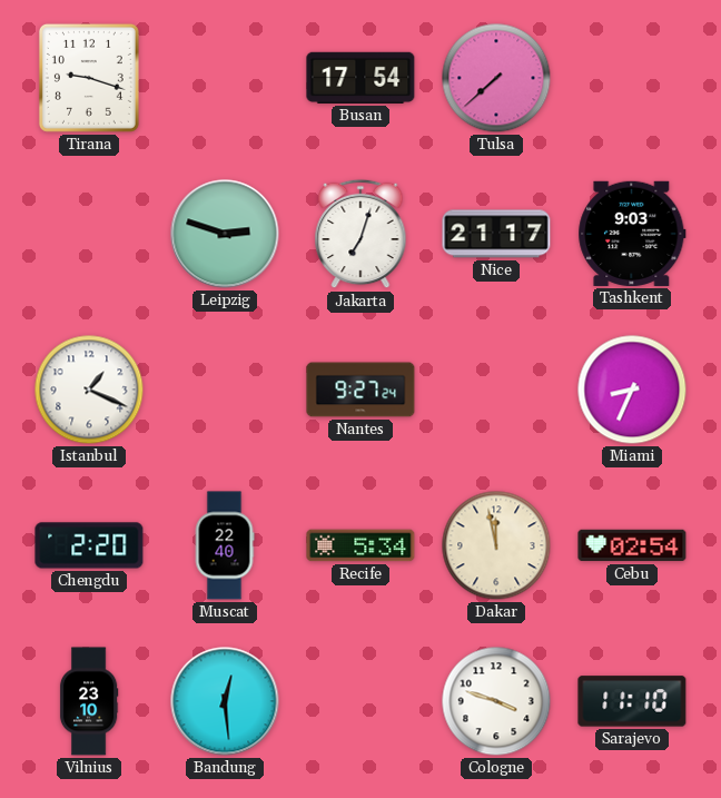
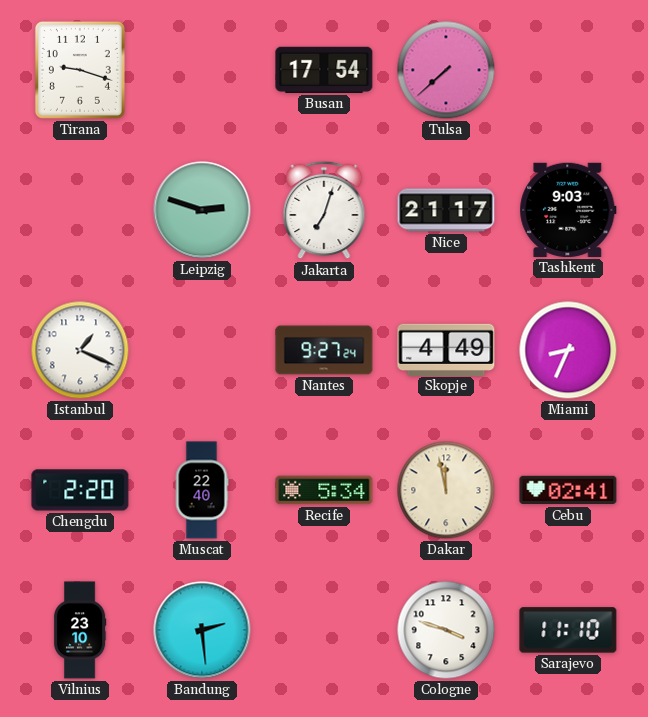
Skopje: none -> 4:49
Cebu: 02:54 -> 02:41
Bandung: 12:29 -> 2:29
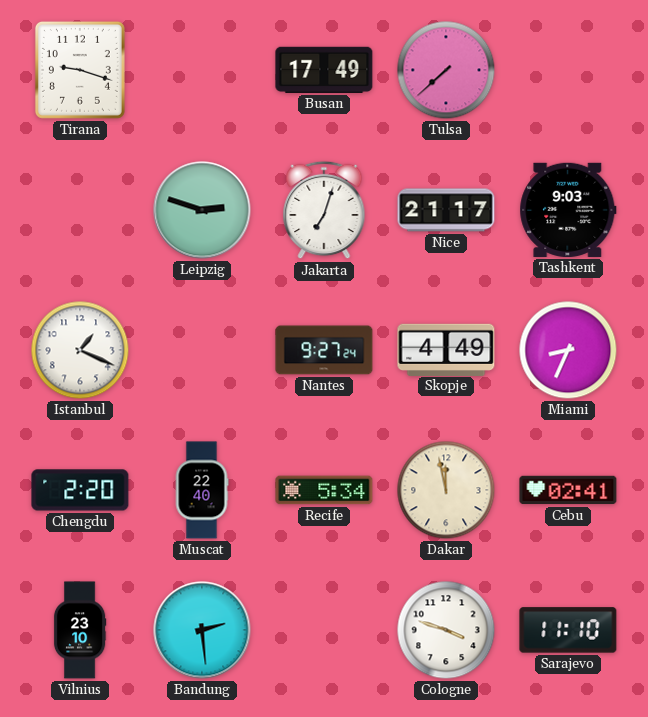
Busan: 17:54 -> 17:49
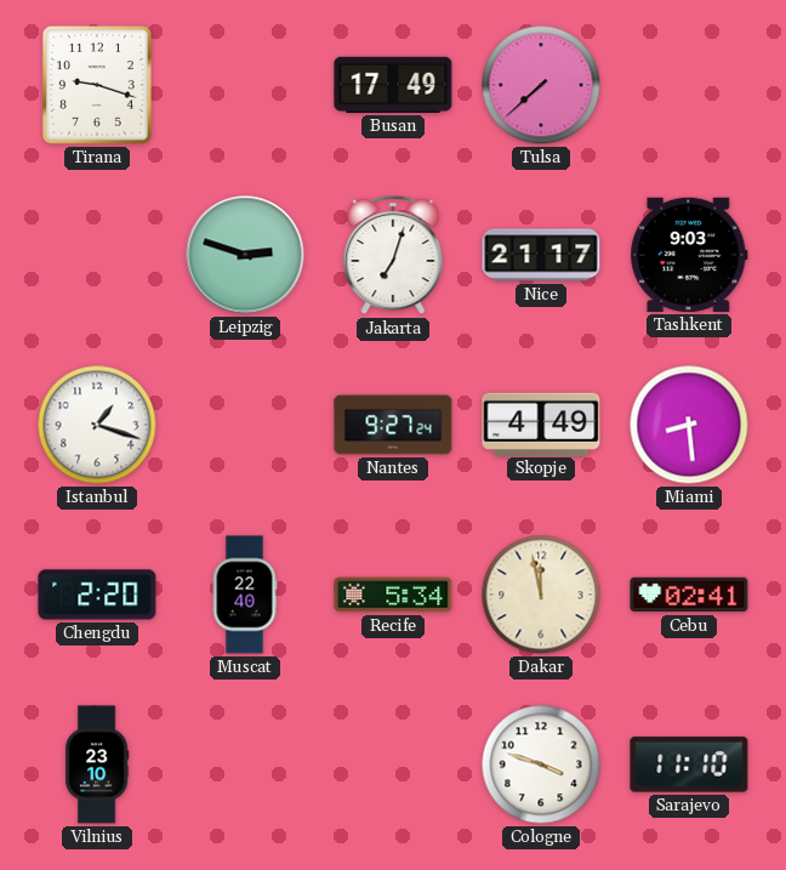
Istanbul: 1:19 -> 1:18
Miami: 8:34 -> 8:29
Bandung: 2:29 -> none
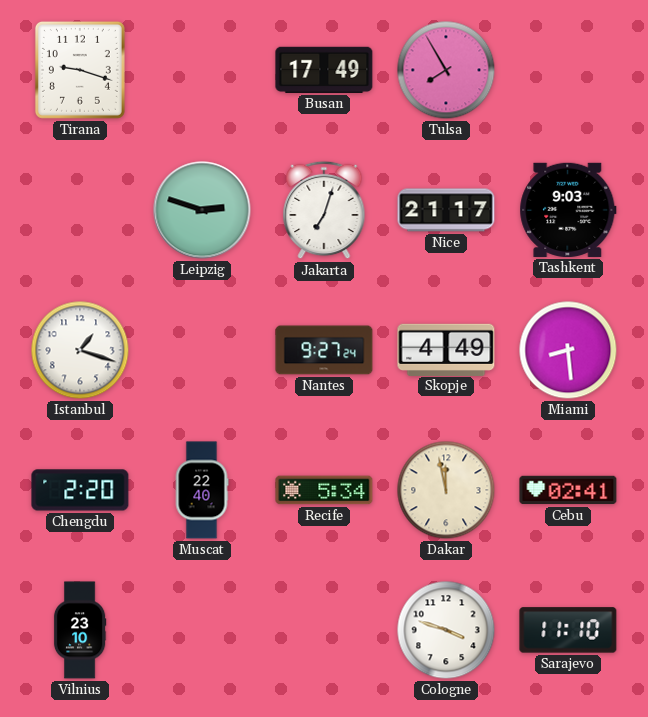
Tulsa: 7:38 -> 7:55
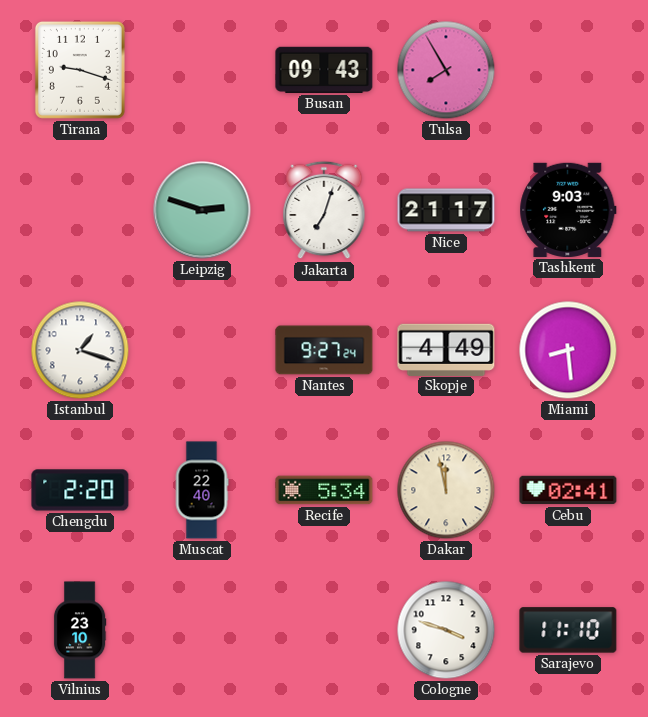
Busan: 17:49 -> 09:43
